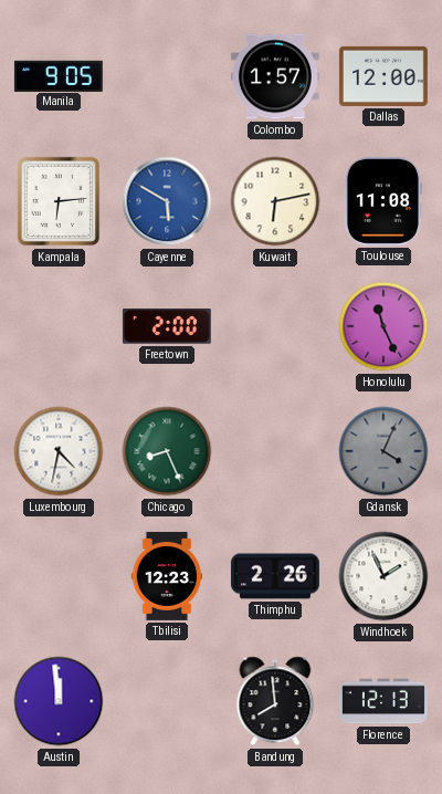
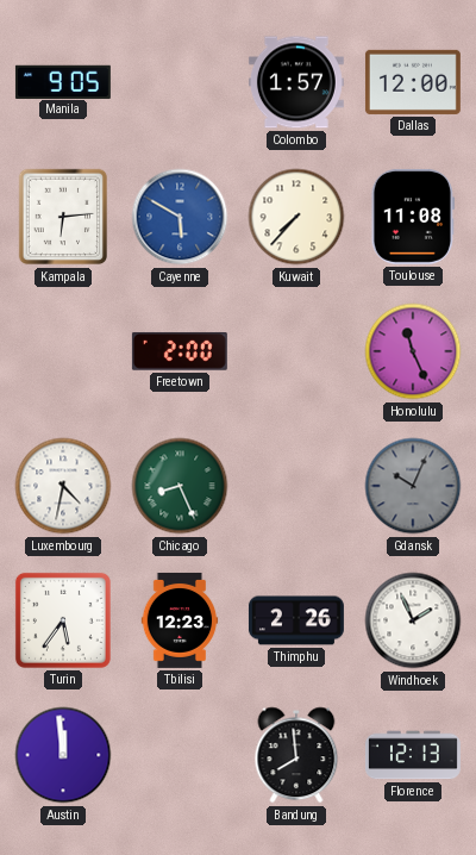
Kuwait: 6:13 -> 7:37
Gdansk: 4:04 -> 10:04
Turin: none -> 5:36
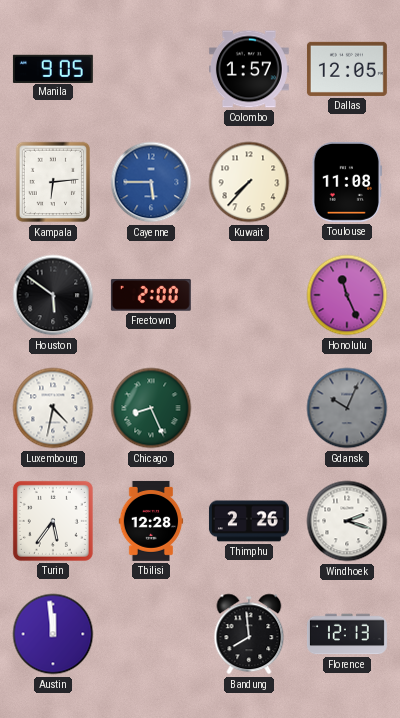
Dallas: 12:00 -> 12:05
Cayenne: 5:50 -> 5:45
Houston: none -> 5:51
Tbilisi: 12:23 -> 12:28
Windhoek: 1:56 -> 2:18
